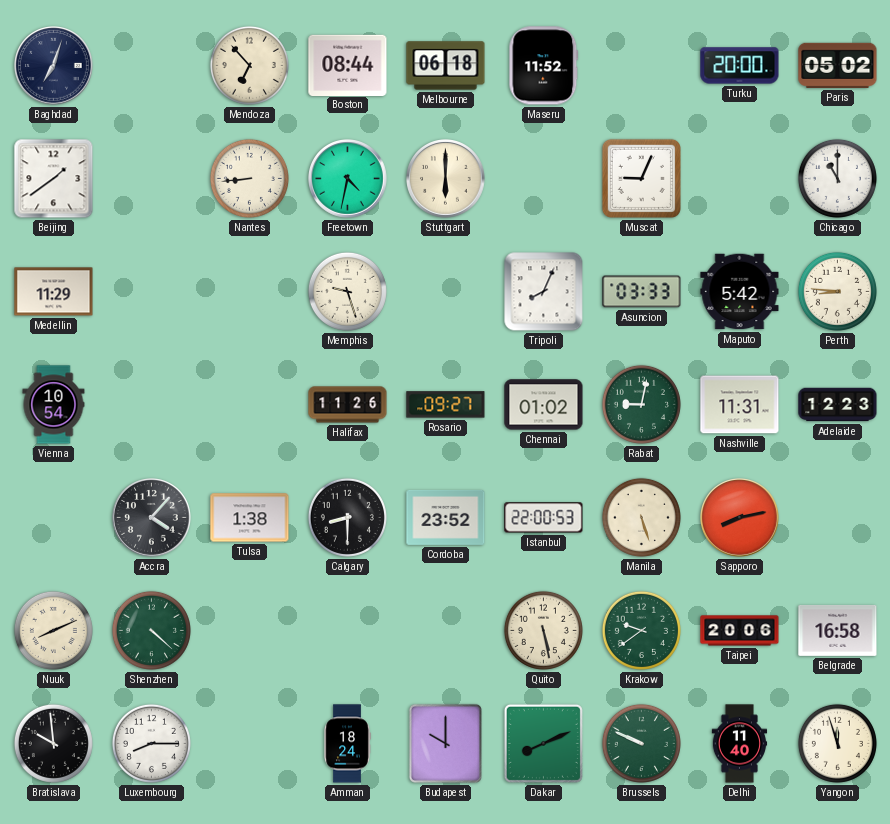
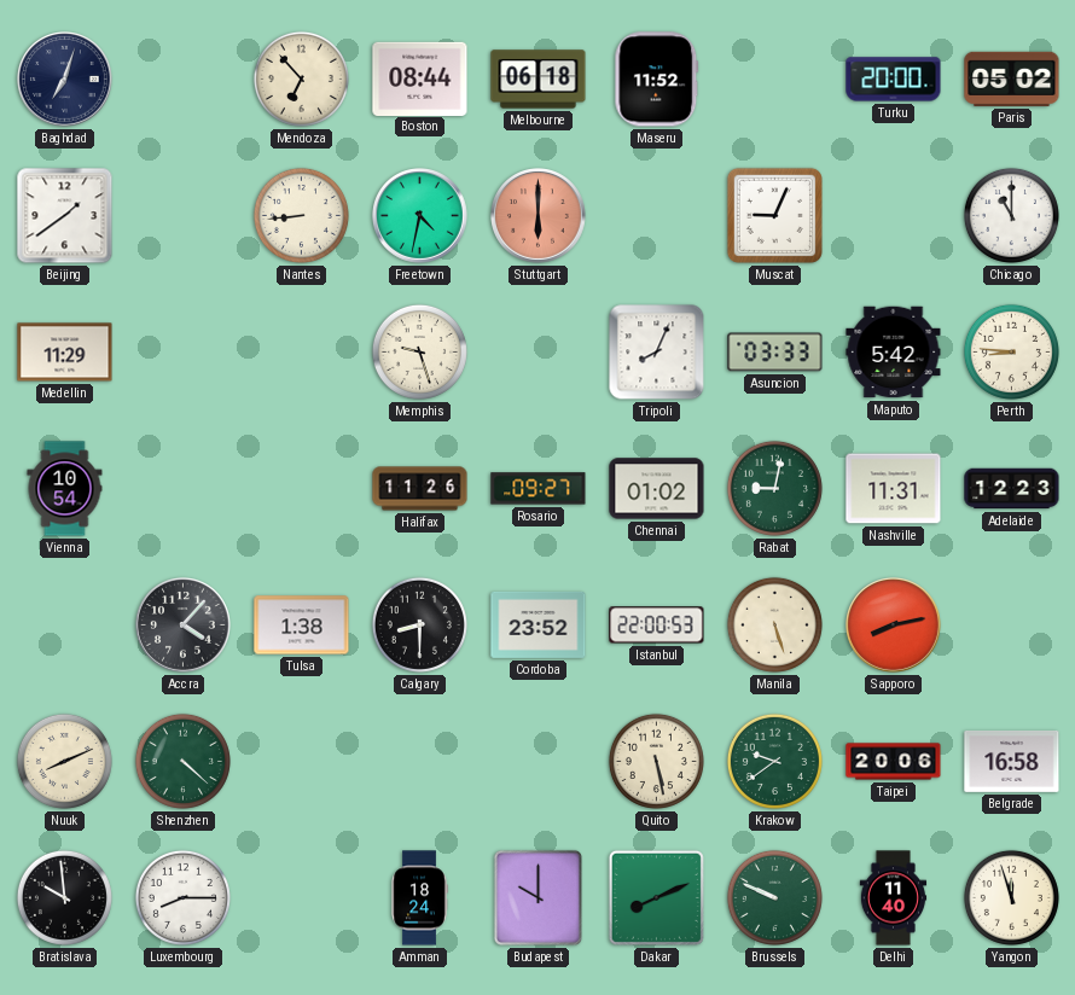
Stuttgart dial: cream -> salmon
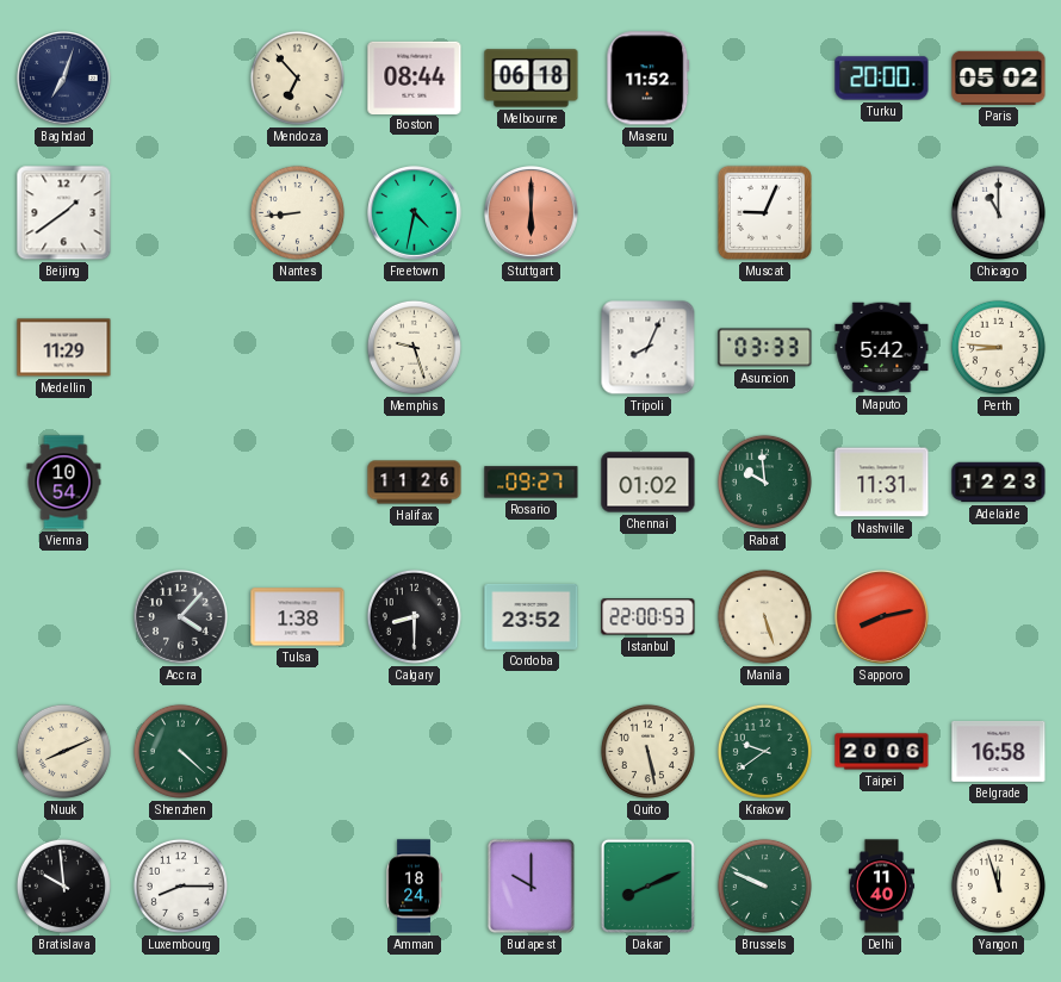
Rabat: 9:02 -> 9:59
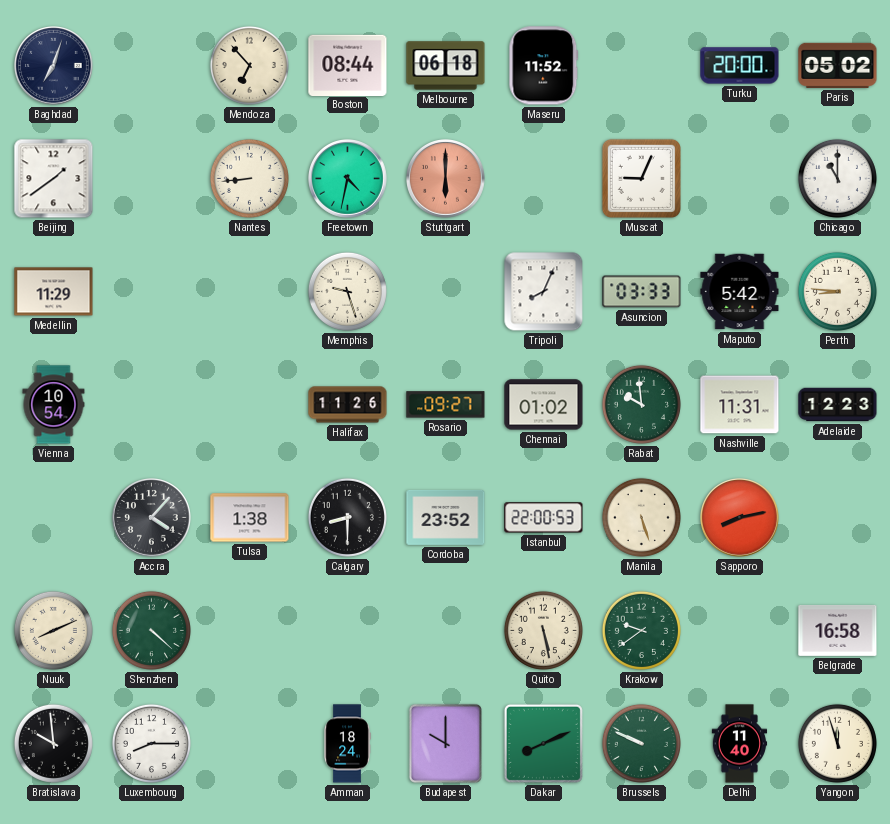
Taipei: 20:06 -> none
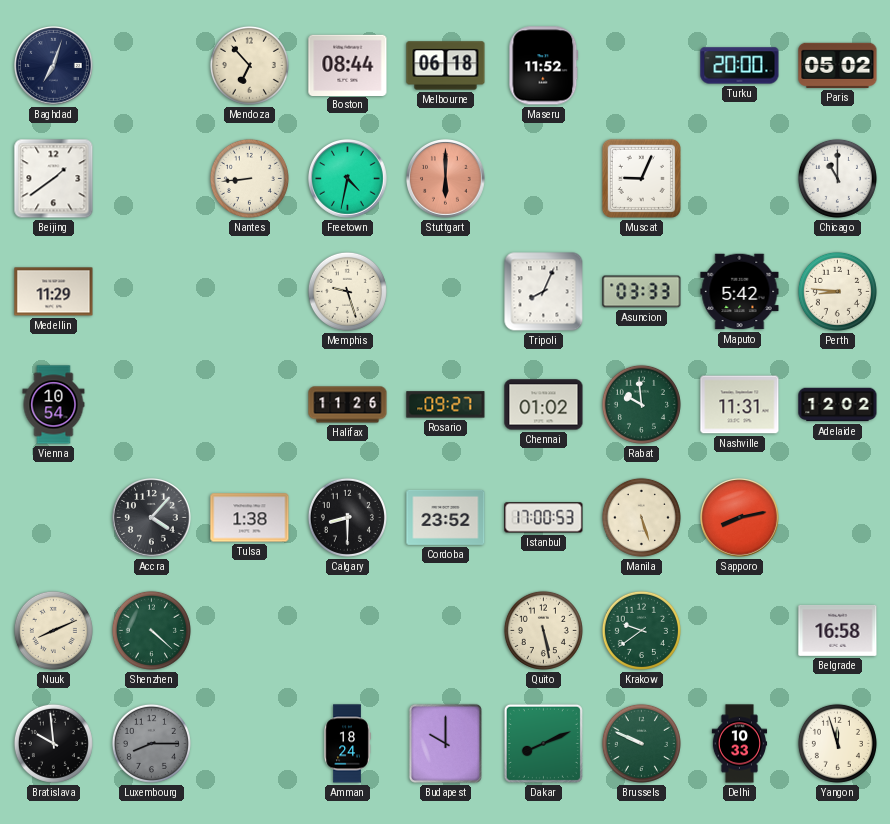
Adelaide: 12:23 -> 12:02
Istanbul: 22:00 -> 17:00
Luxembourg dial: white -> grey
Delhi: 11:40 -> 10:33
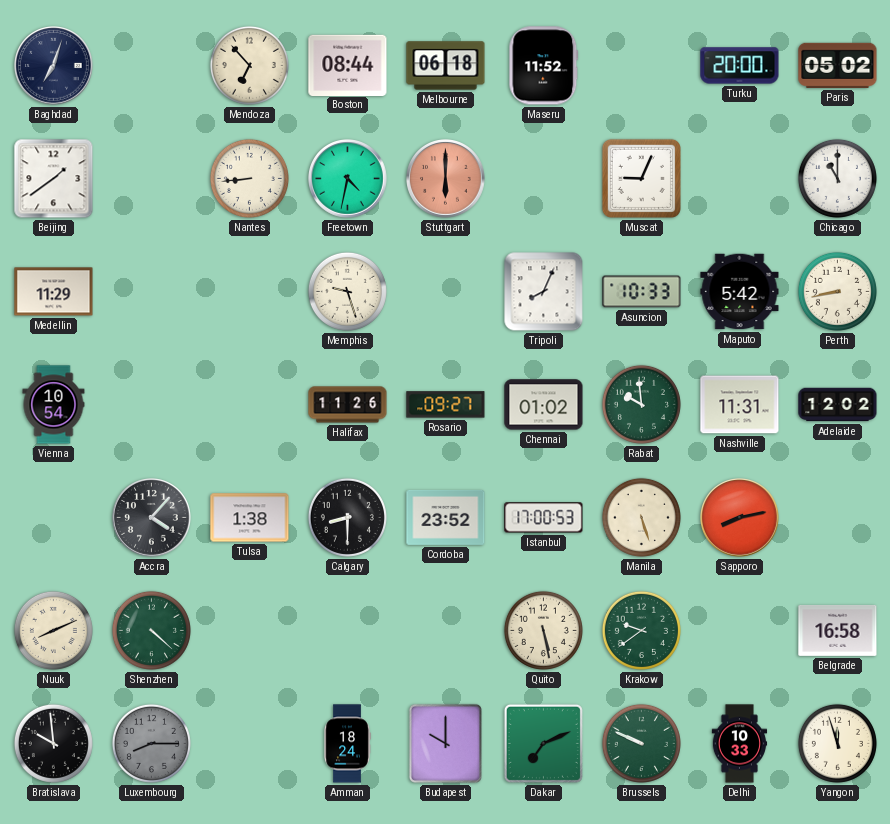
Asuncion: 03:33 -> 10:33
Perth: 8:46 -> 8:43
Dakar: 8:11 -> 7:11
